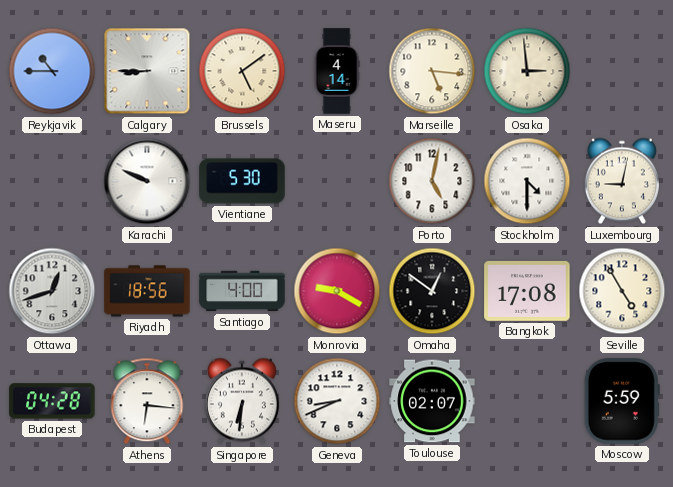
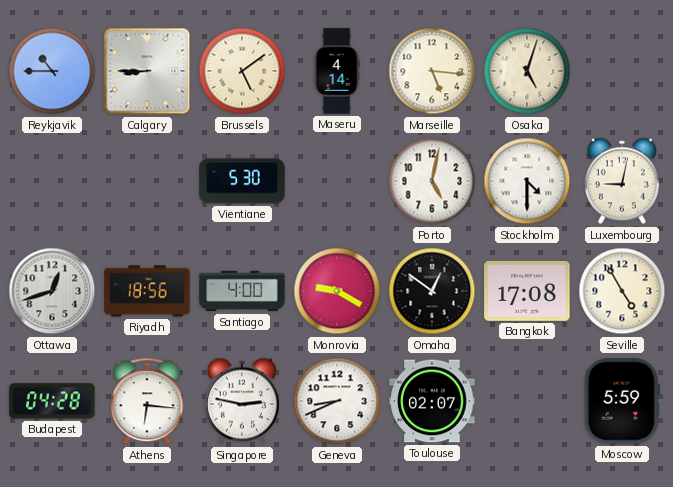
Osaka: 2:59 -> 5:03
Karachi: 9:49 -> none
Singapore: 6:31 -> 2:47
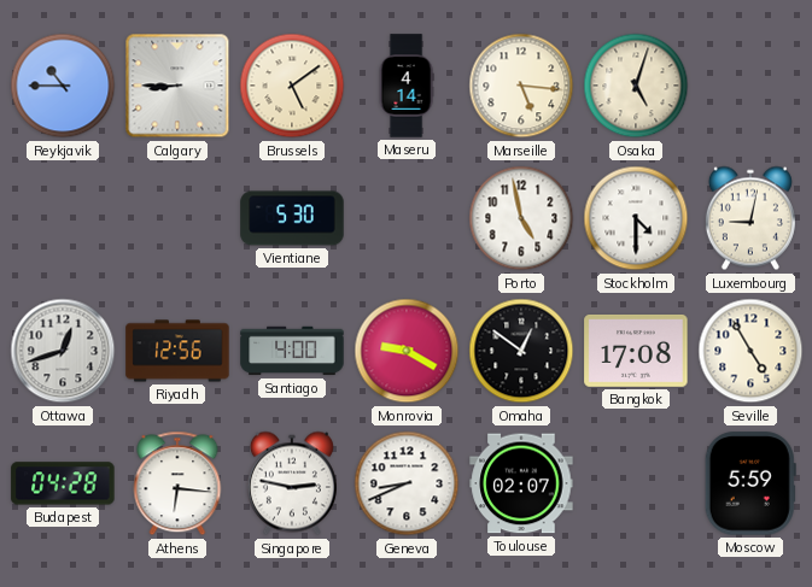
Porto: 5:02 -> 4:58
Riyadh: 18:56 -> 12:56
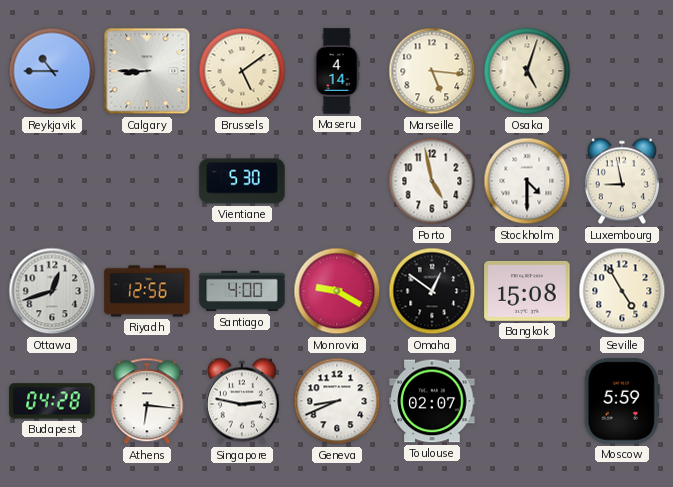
Luxembourg: 9:02 -> 8:58
Bangkok: 17:08 -> 15:08
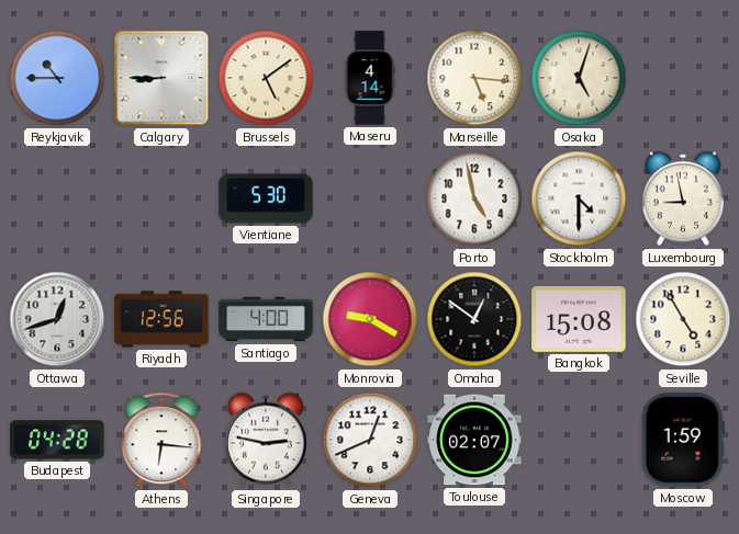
Geneva: 8:41 -> 12:41
Moscow: 5:59 -> 1:59
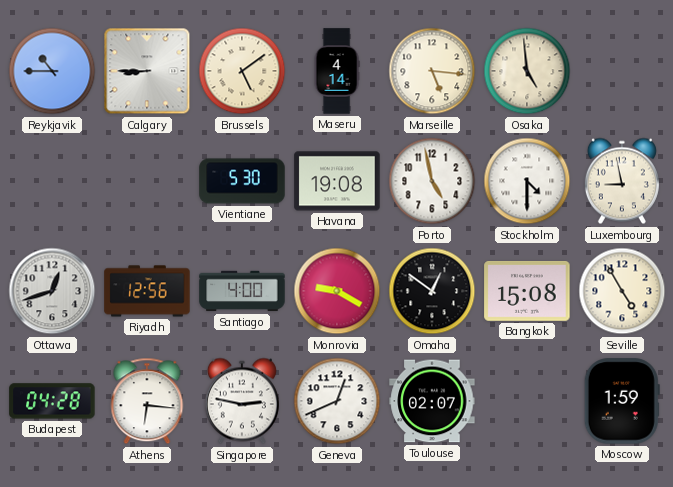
Osaka: 5:03 -> 4:59
Havana: none -> 19:08
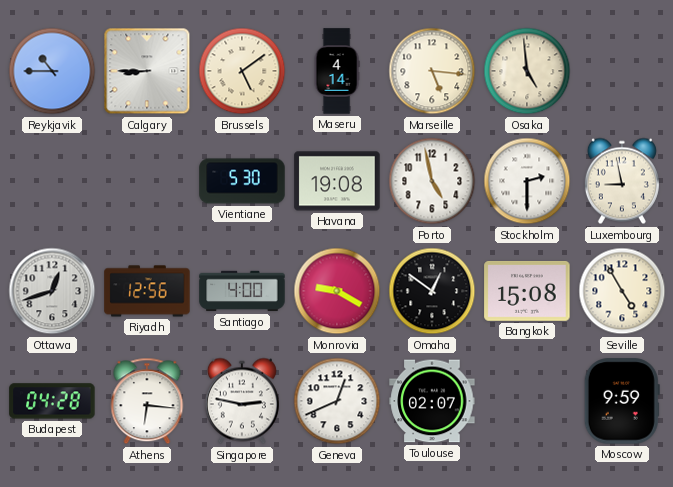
Stockholm: 4:30 -> 2:30
Moscow: 1:59 -> 9:59
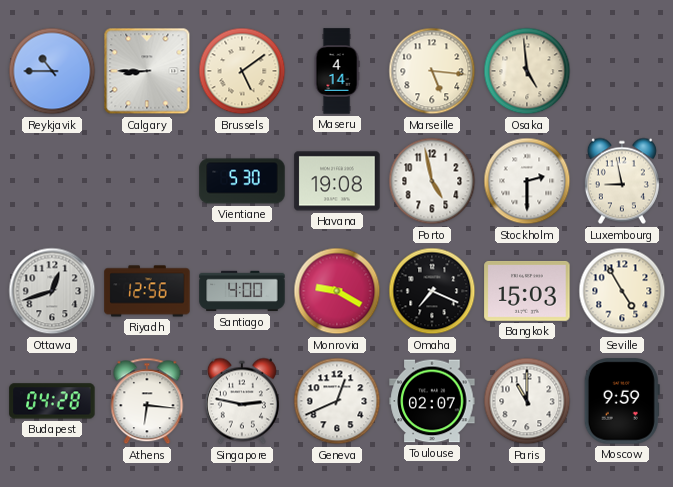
Omaha: 12:51 -> 7:19
Bangkok: 15:08 -> 15:03
Paris: none -> 11:00
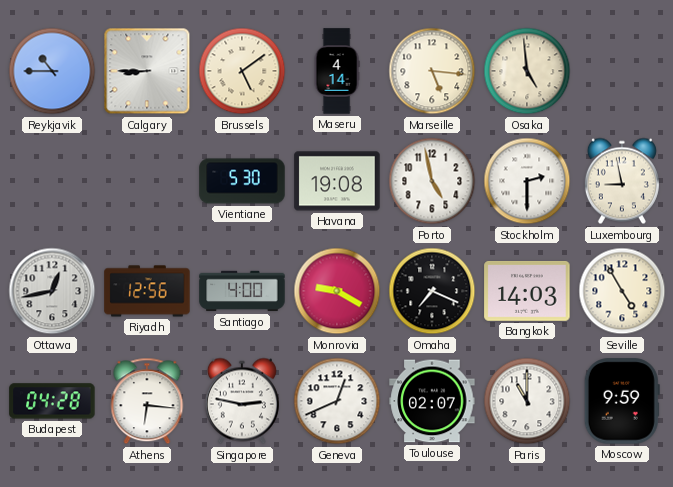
Ottawa: 12:42 -> 12:43
Bangkok: 15:03 -> 14:03
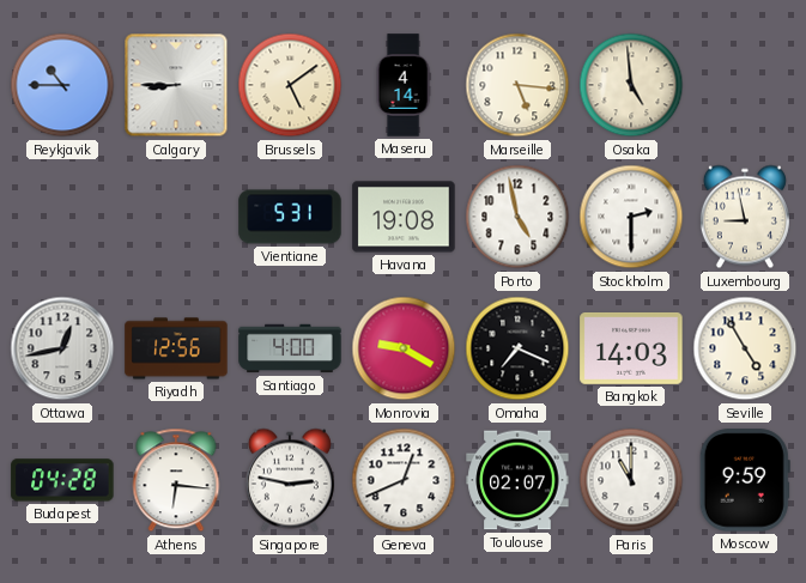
Vientiane: 5:30 -> 5:31
